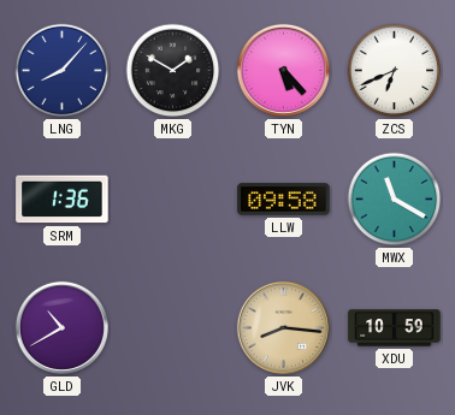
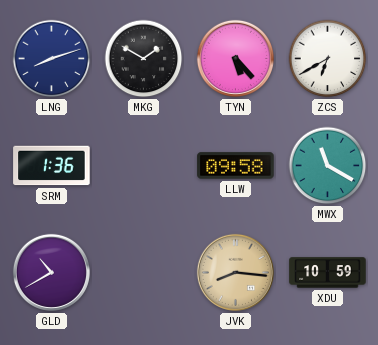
LNG: 8:07 -> 8:12
ZCS: 6:41 -> 6:40
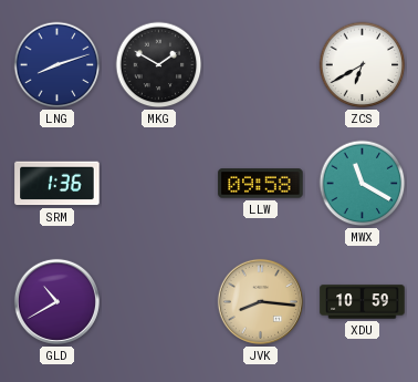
TYN: 5:23 -> none
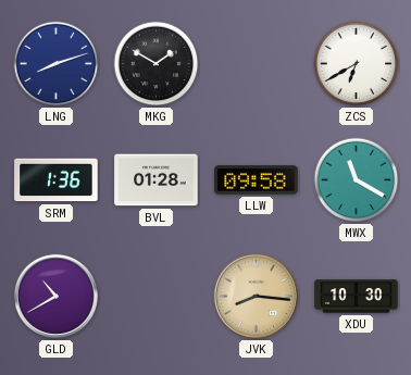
BVL: none -> 01:28
XDU: 10:59 -> 10:30
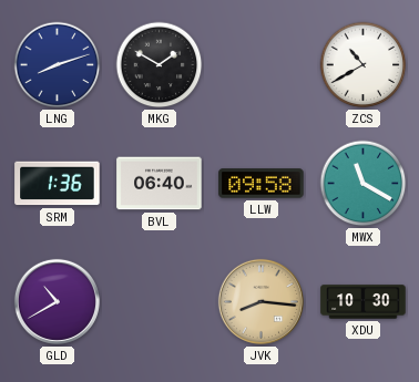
ZCS: 6:40 -> 10:40
BVL: 01:28 -> 06:40
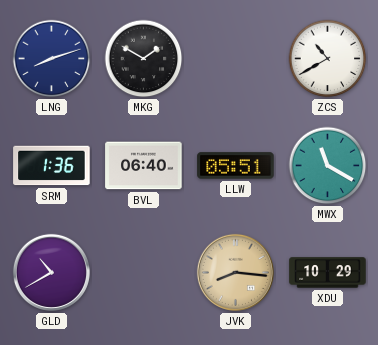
LLW: 09:58 -> 05:51
XDU: 10:30 -> 10:29
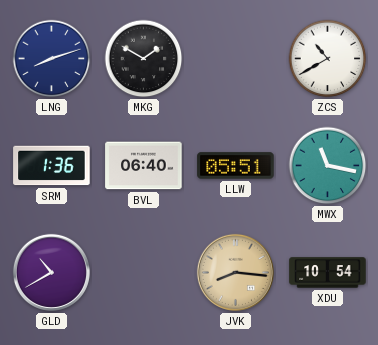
MWX: 11:20 -> 11:17
XDU: 10:29 -> 10:54
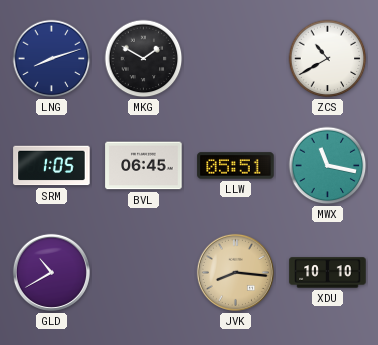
SRM: 1:36 -> 1:05
BVL: 06:40 -> 06:45
XDU: 10:54 -> 10:10
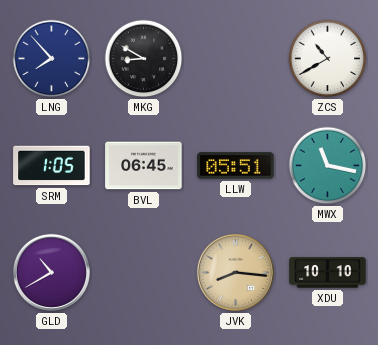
LNG: 8:12 -> 7:53
MKG: 1:50 -> 8:50
